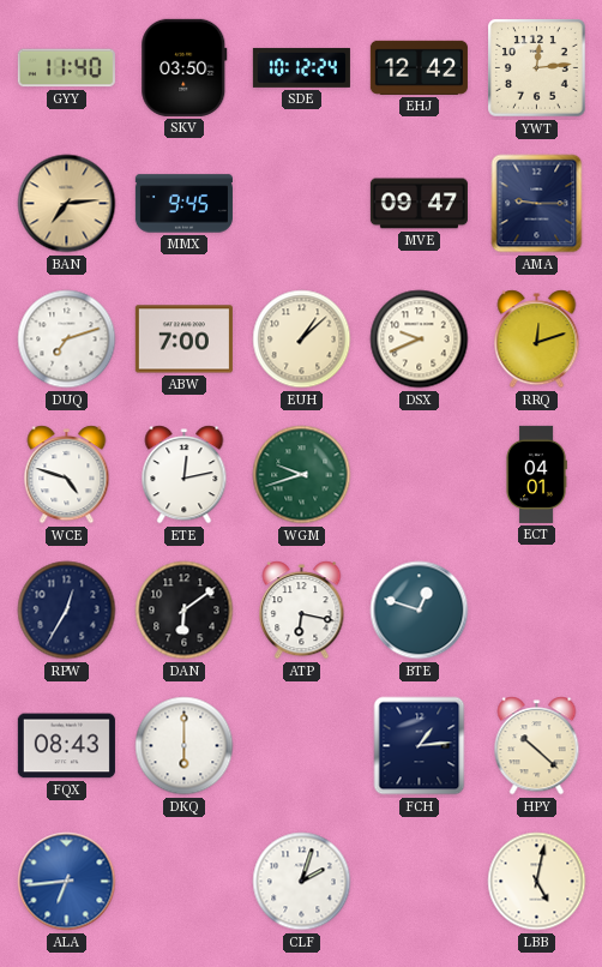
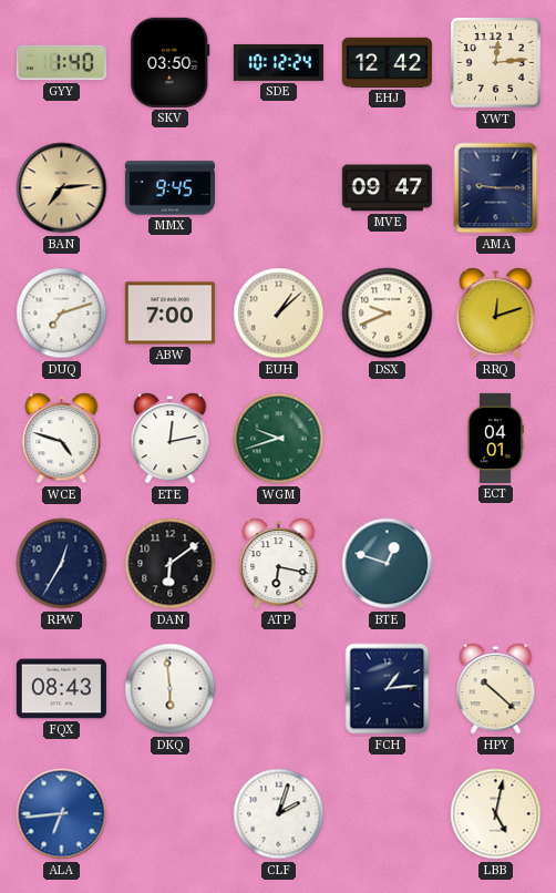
GYY: 11:40 -> 1:40
DKQ: 6:00 -> 5:59
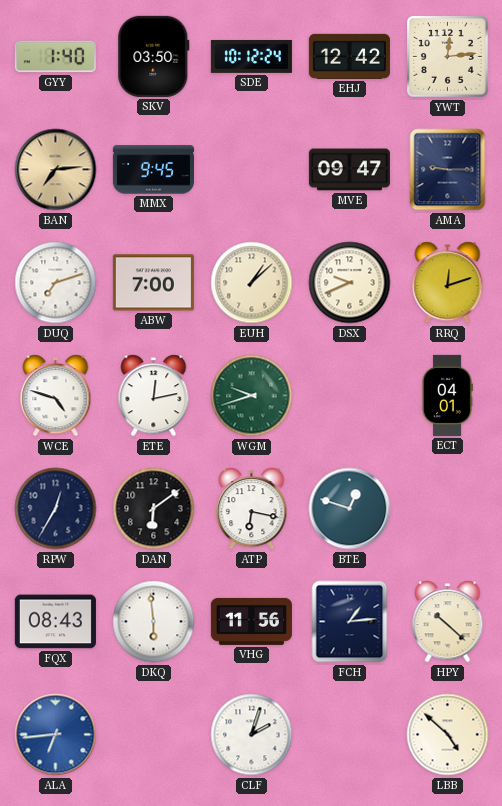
VHG: none -> 11:56
LBB: 5:02 -> 4:52
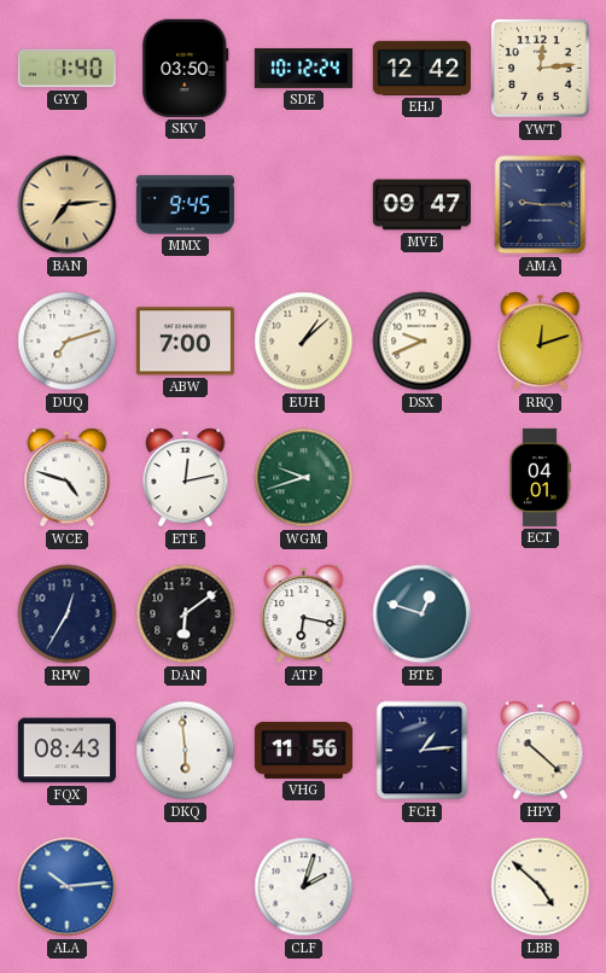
ALA: 6:44 -> 10:14
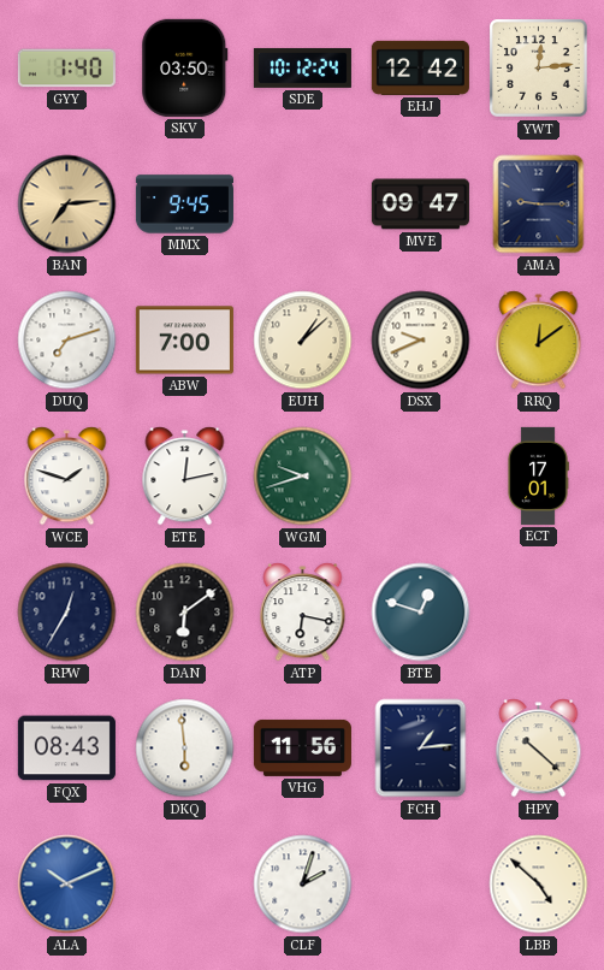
RRQ: 12:12 -> 12:09
WCE: 4:48 -> 1:48
ECT: 04:01 -> 17:01
ALA: 10:14 -> 10:11
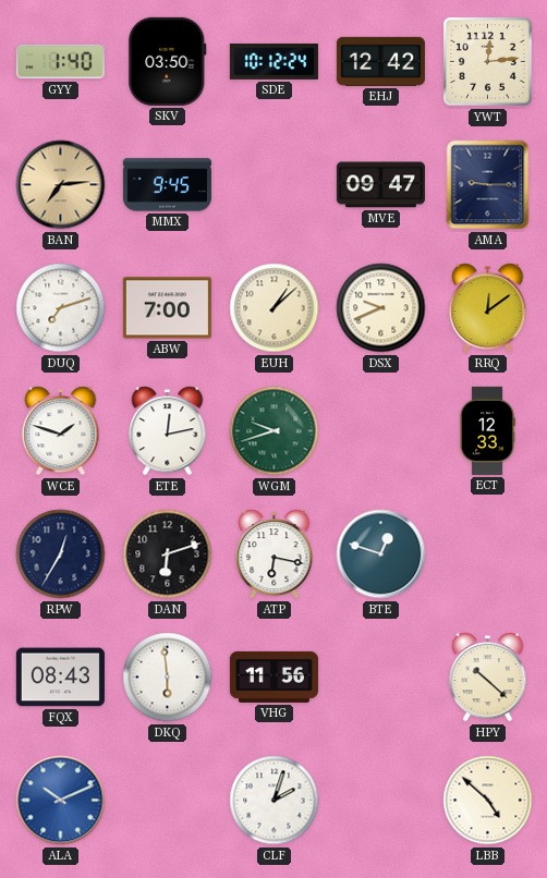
ECT: 17:01 -> 12:33
DAN: 6:09 -> 6:12
FCH: 1:14 -> none
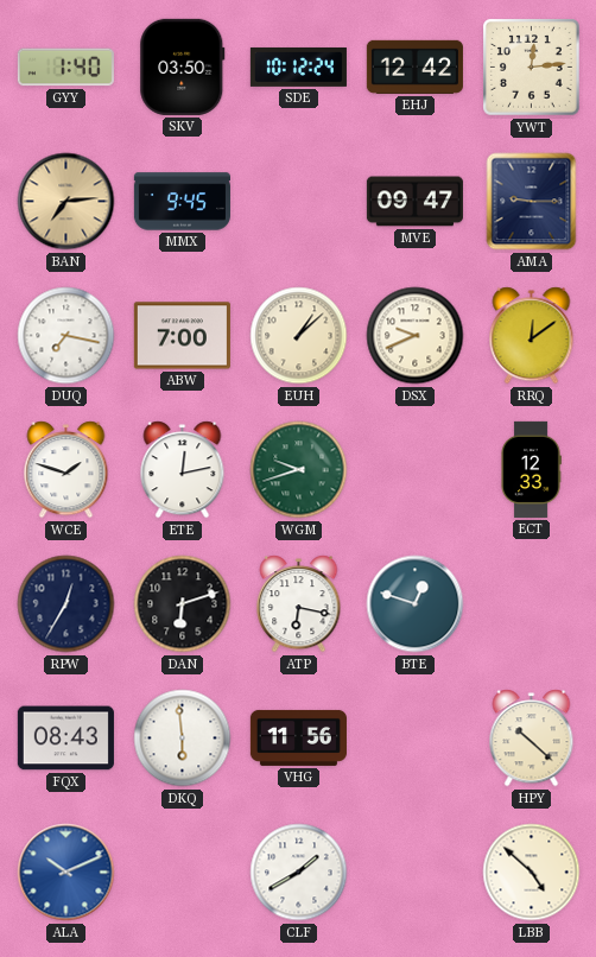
DUQ: 7:12 -> 7:17
CLF: 2:03 -> 1:40
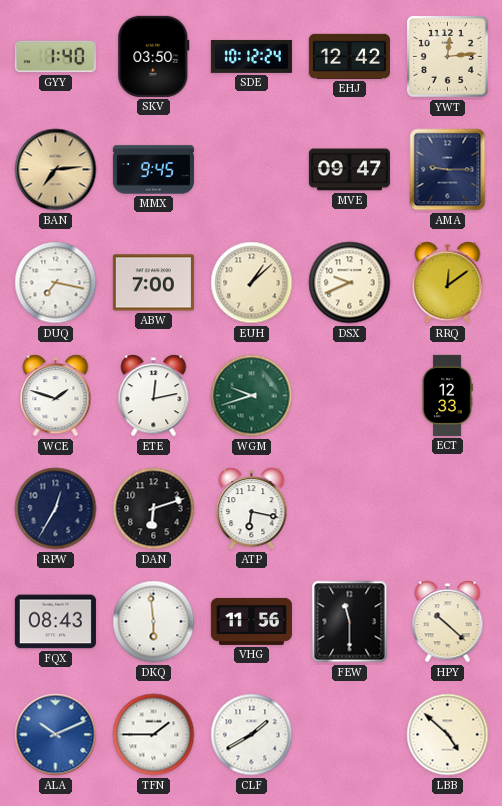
BTE: 12:48 -> none
FEW: none -> 11:30
TFN: none -> 1:45
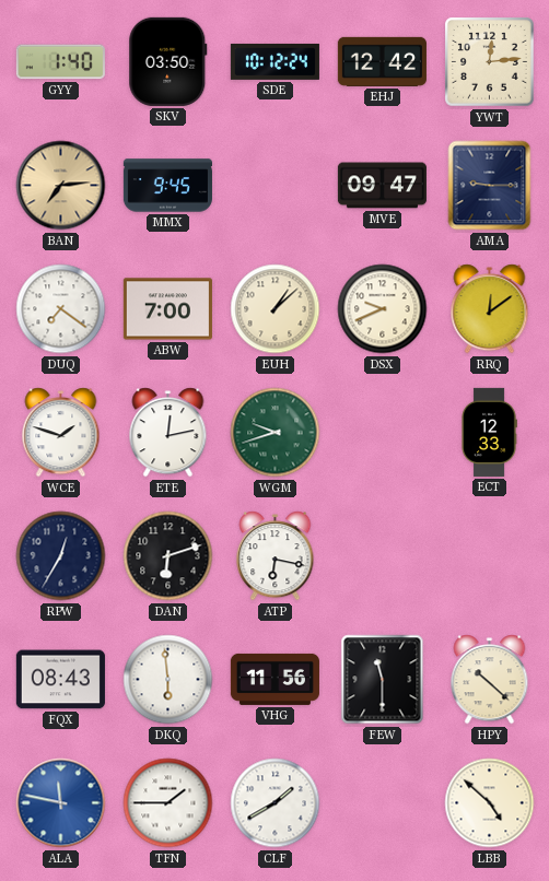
DUQ: 7:17 -> 7:21
ALA: 10:11 -> 11:47
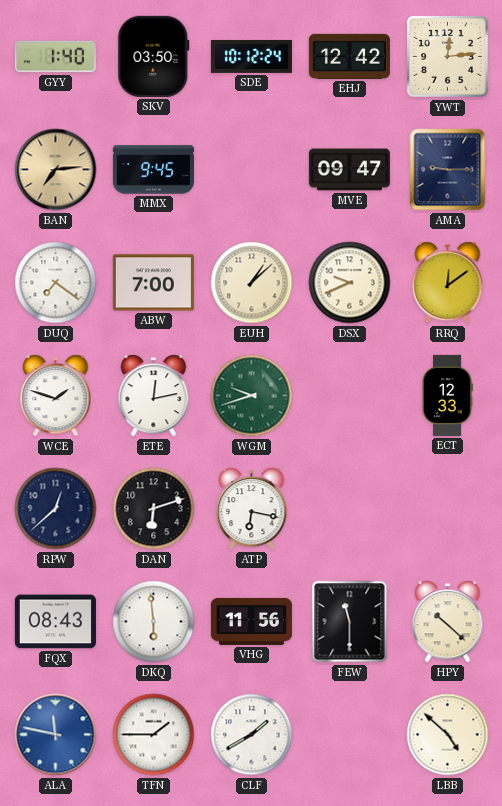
RPW: 12:35 -> 12:38
